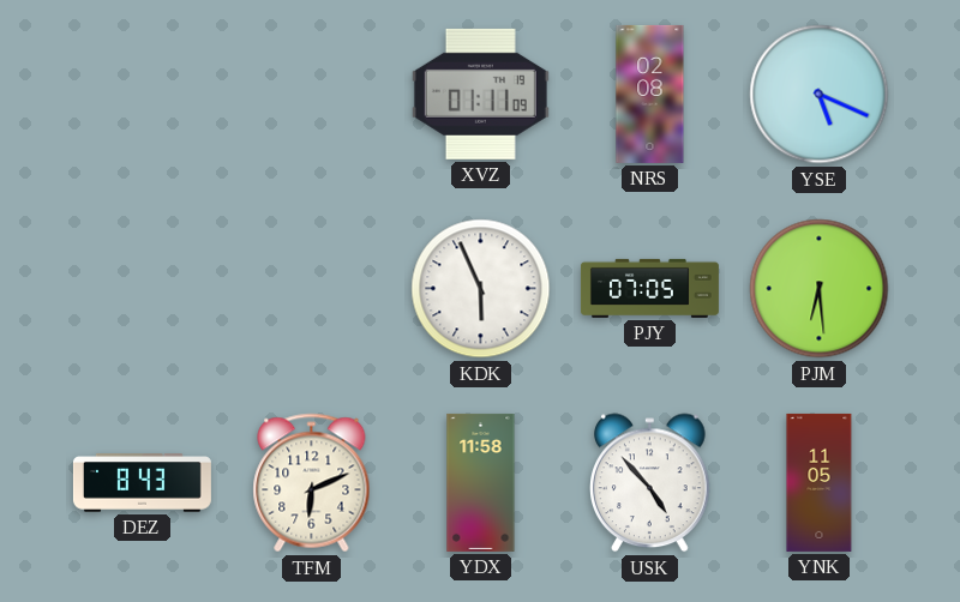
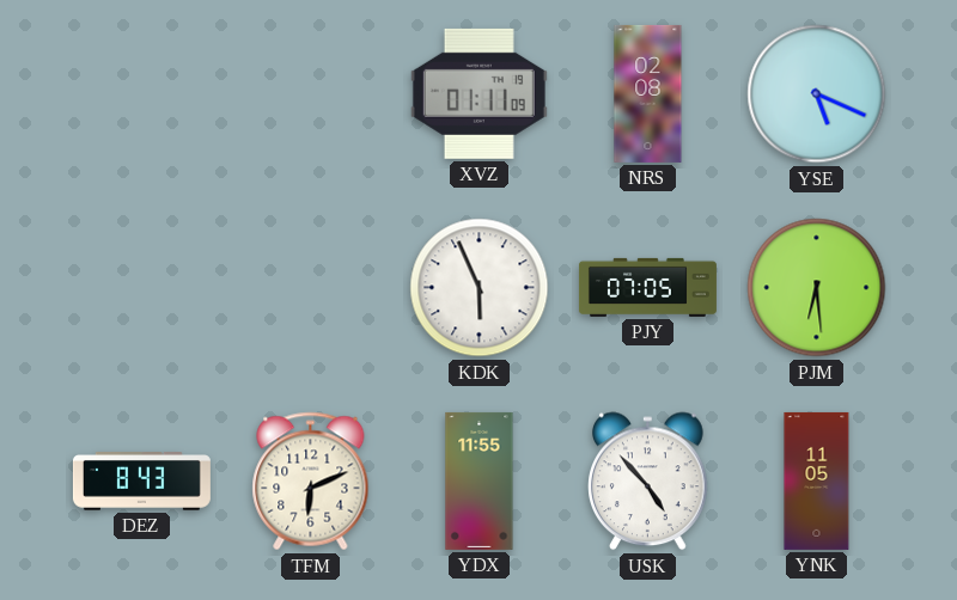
YDX: 11:58 -> 11:55
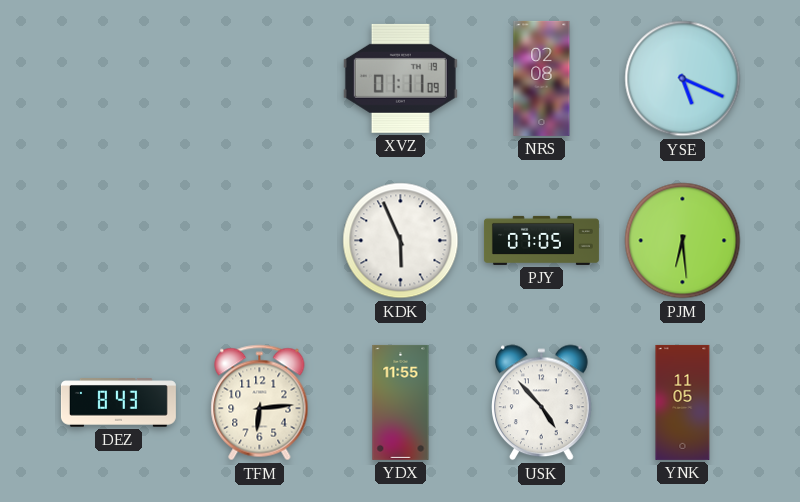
TFM: 6:11 -> 6:14
